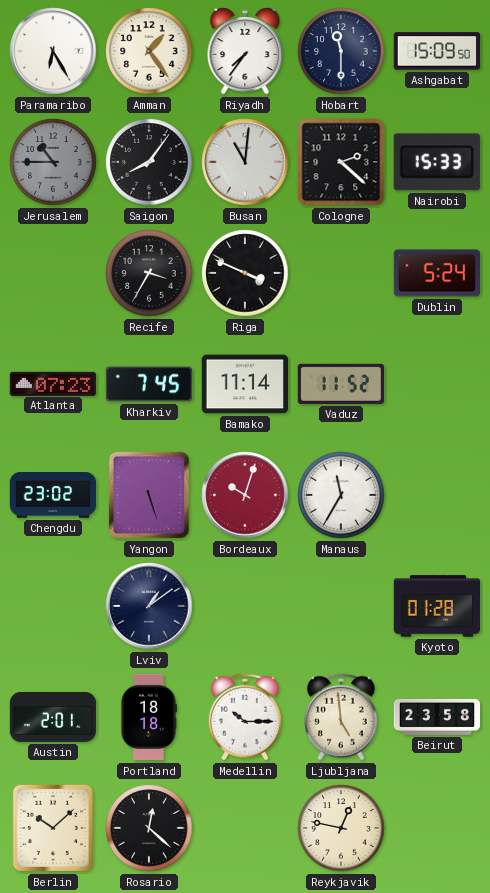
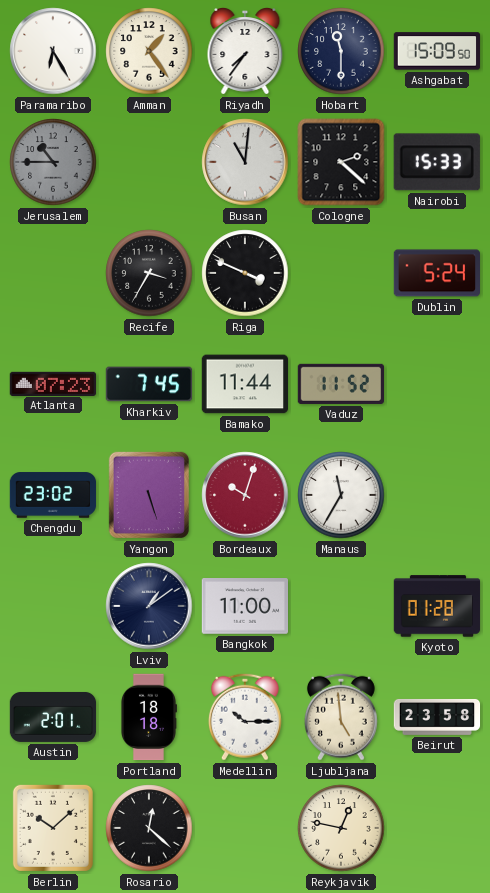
Saigon: 8:06 -> none
Bamako: 11:14 -> 11:44
Bangkok: none -> 11:00
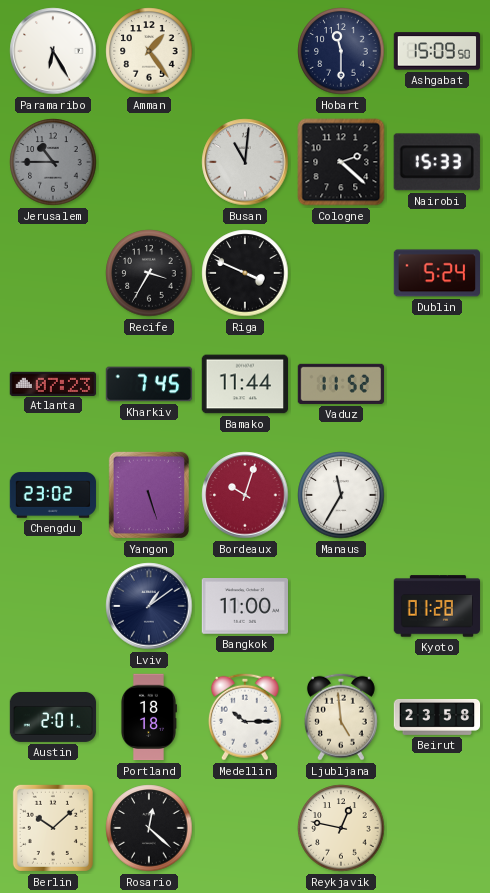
Riyadh: 7:36 -> none
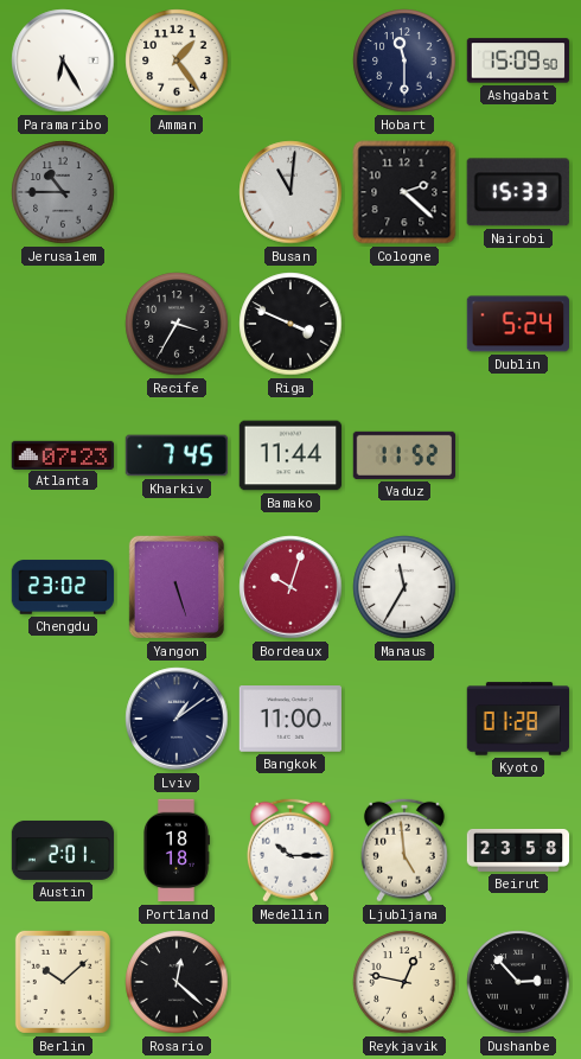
Dushanbe: none -> 2:53
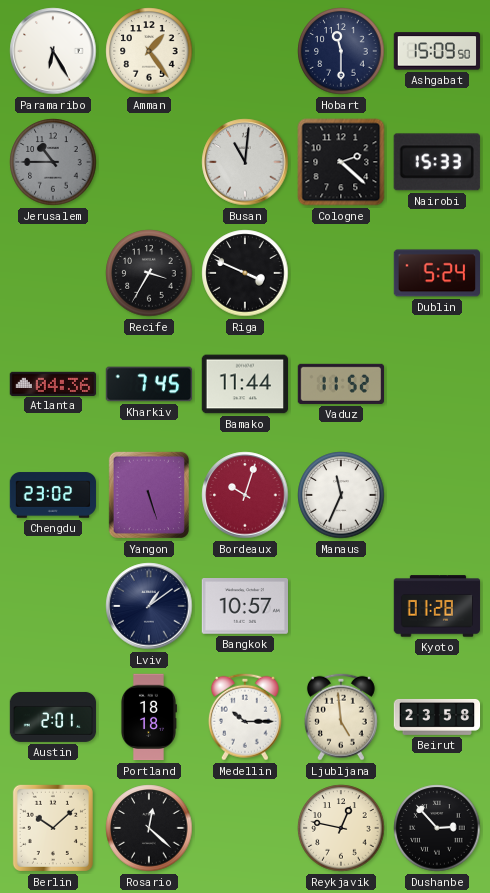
Atlanta: 07:23 -> 04:36
Manaus: 11:35 -> 11:34
Bangkok: 11:00 -> 10:57
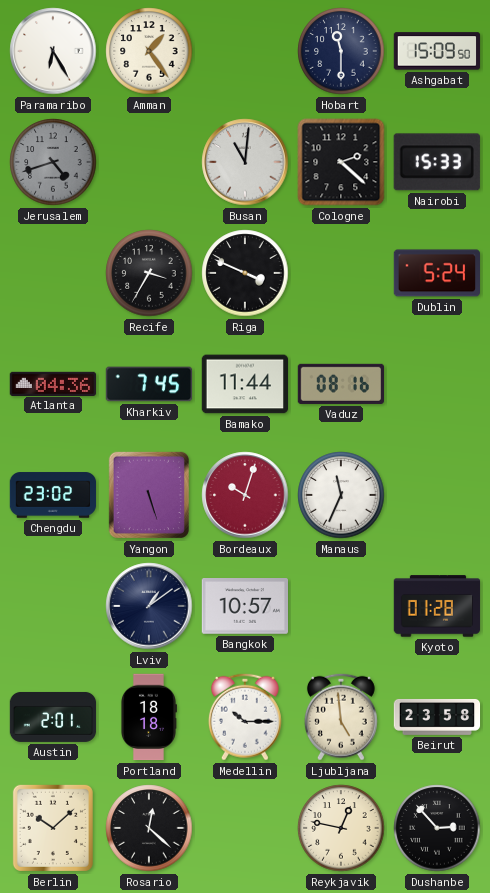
Jerusalem: 10:45 -> 4:42
Vaduz: 11:52 -> 08:16
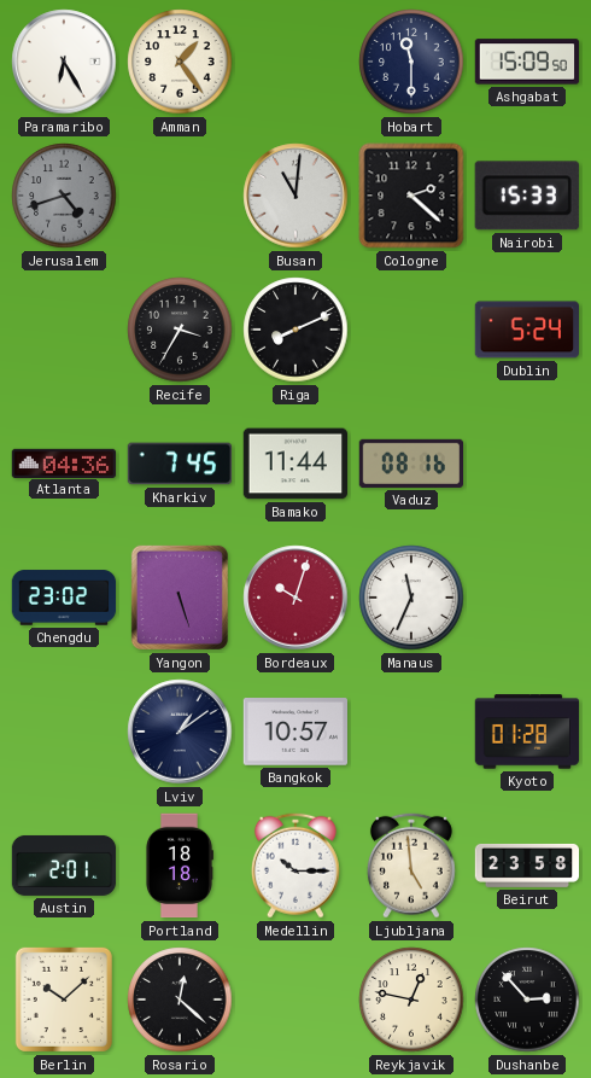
Riga: 3:49 -> 8:11
